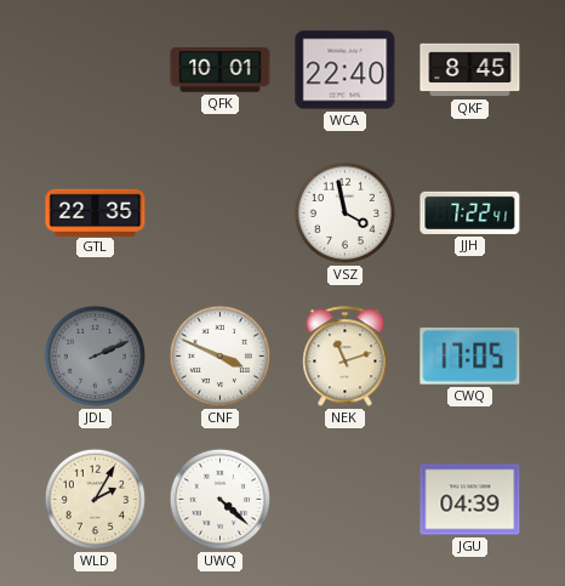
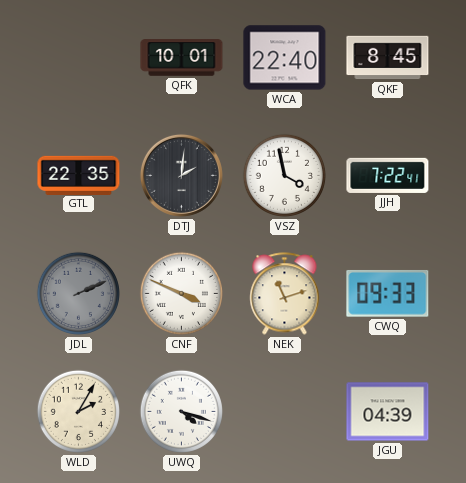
DTJ: none -> 2:01
CWQ: 17:05 -> 09:33
UWQ: 4:22 -> 4:18
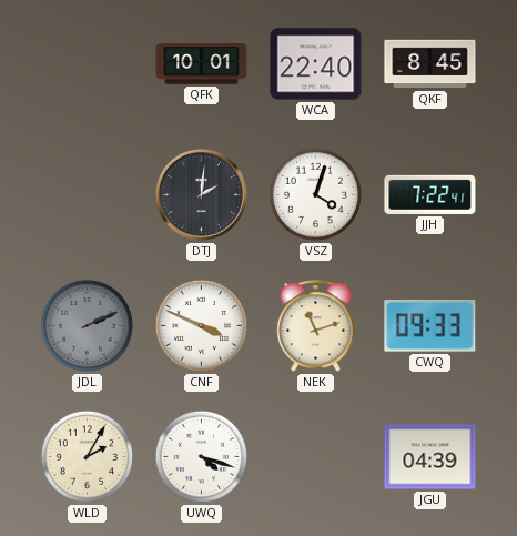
GTL: 22:35 -> none
VSZ: 3:58 -> 4:03
